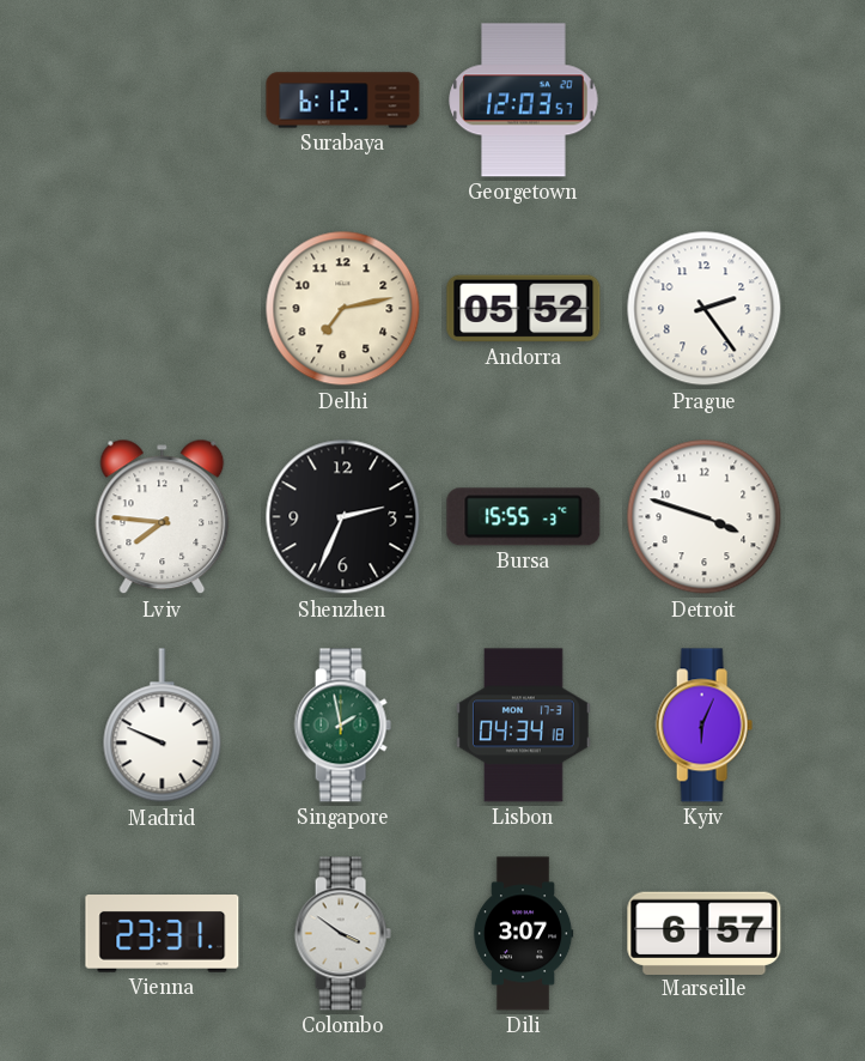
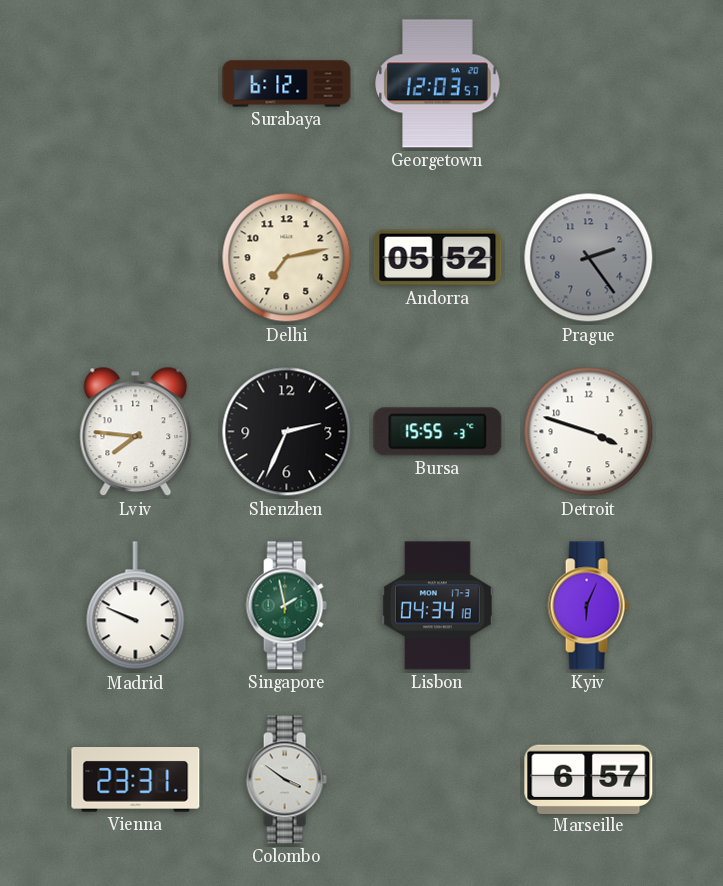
Prague dial: white -> grey
Dili: 3:07 -> none
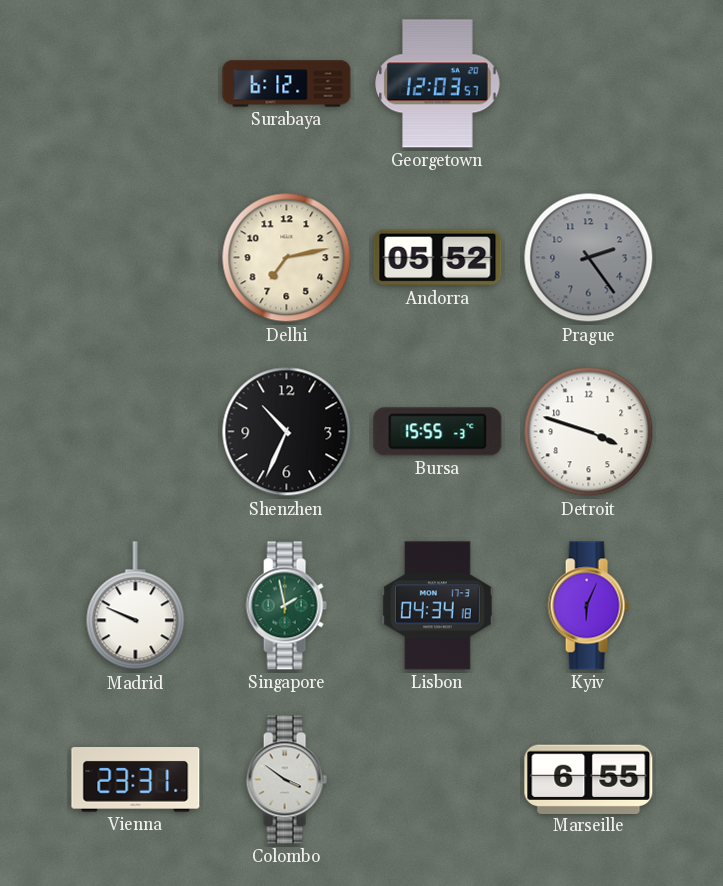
Lviv: 7:46 -> none
Shenzhen: 2:34 -> 10:34
Marseille: 6:57 -> 6:55
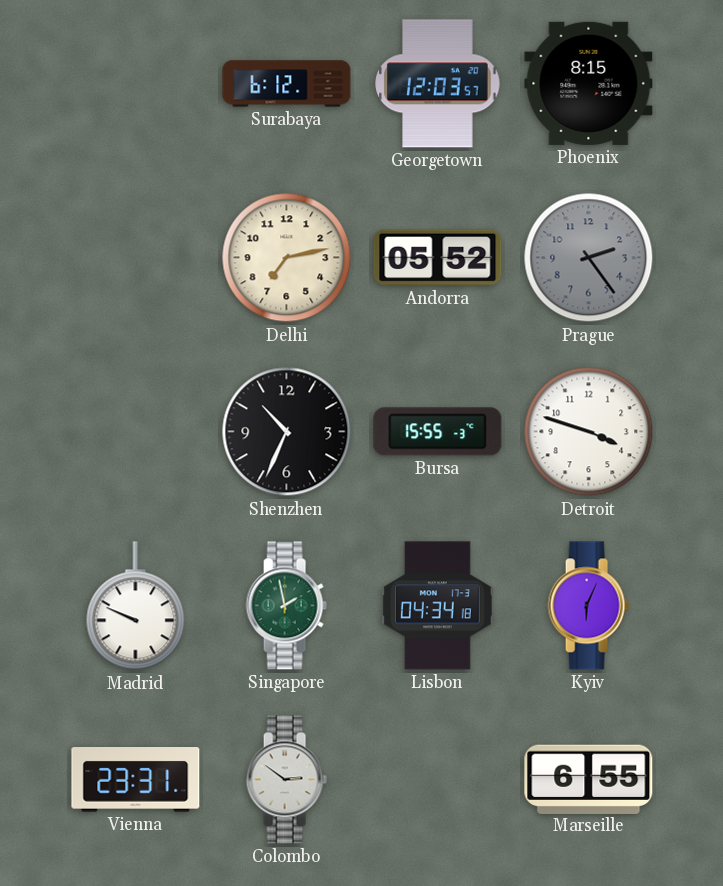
Phoenix: none -> 8:15
Colombo: 3:51 -> 2:51
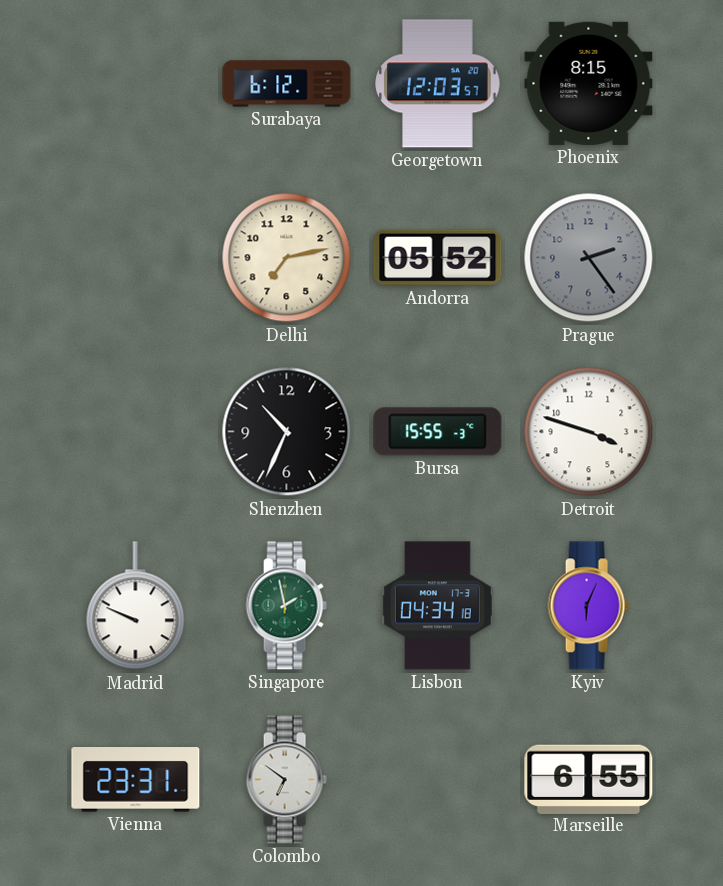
Colombo: 2:51 -> 6:51
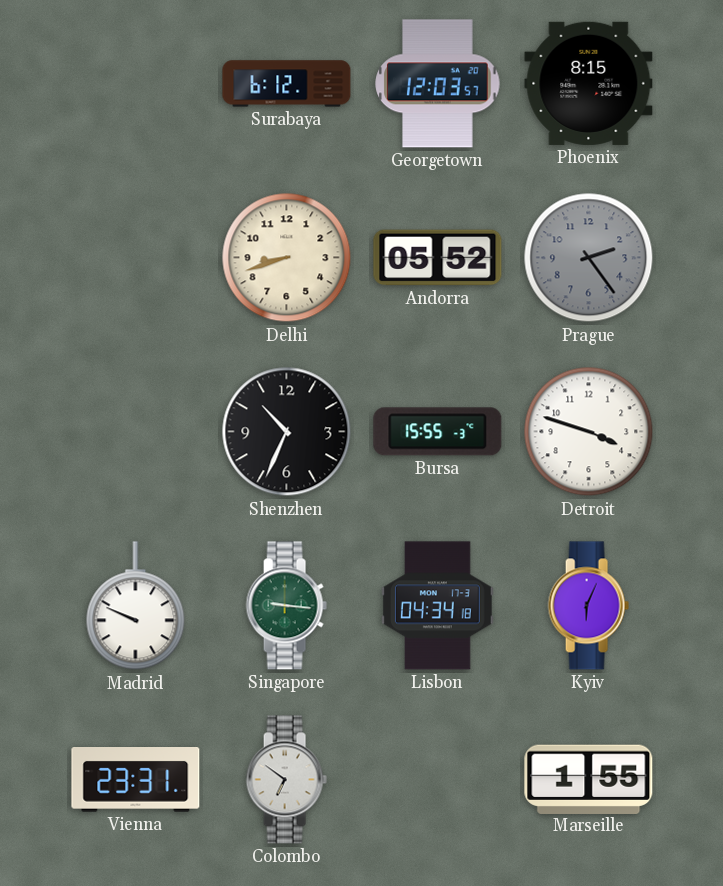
Delhi: 7:13 -> 8:42
Singapore: 1:58 -> 9:16
Marseille: 6:55 -> 1:55
